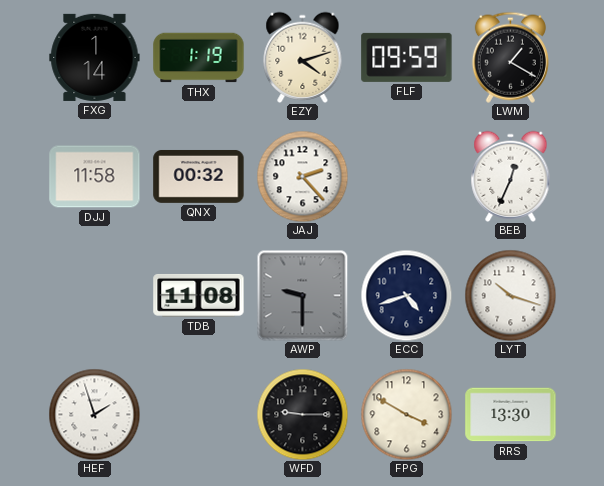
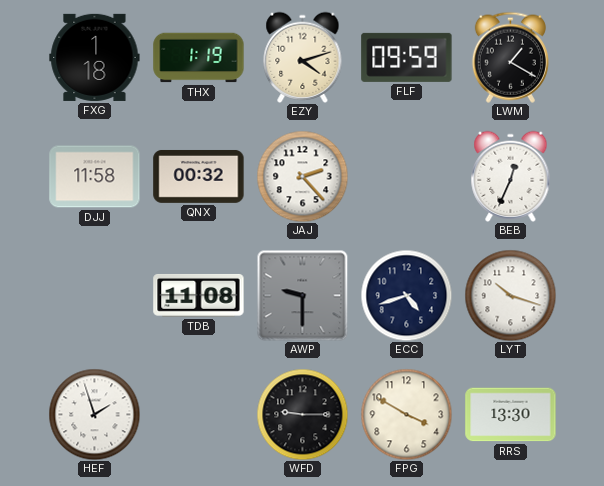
FXG: 1:14 -> 1:18
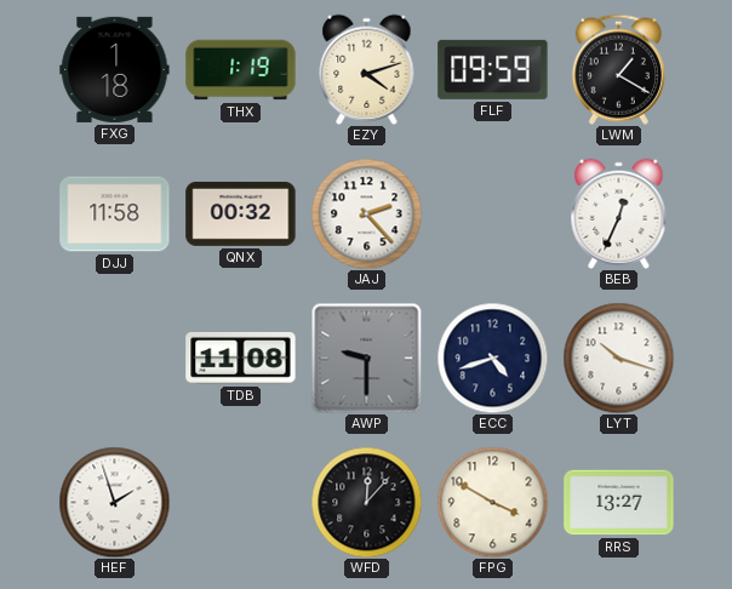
WFD: 9:15 -> 12:07
RRS: 13:30 -> 13:27
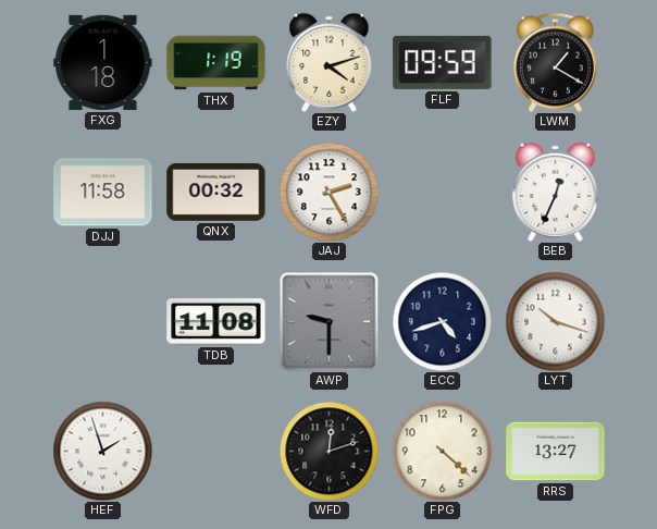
JAJ: 2:23 -> 2:25
WFD: 12:07 -> 12:12
FPG: 3:50 -> 4:22
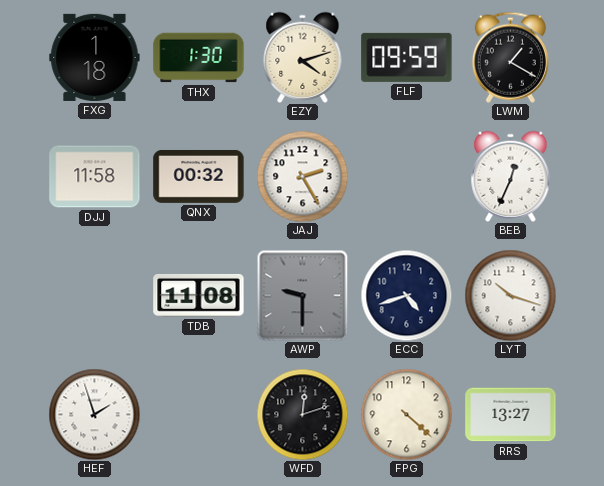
THX: 1:19 -> 1:30
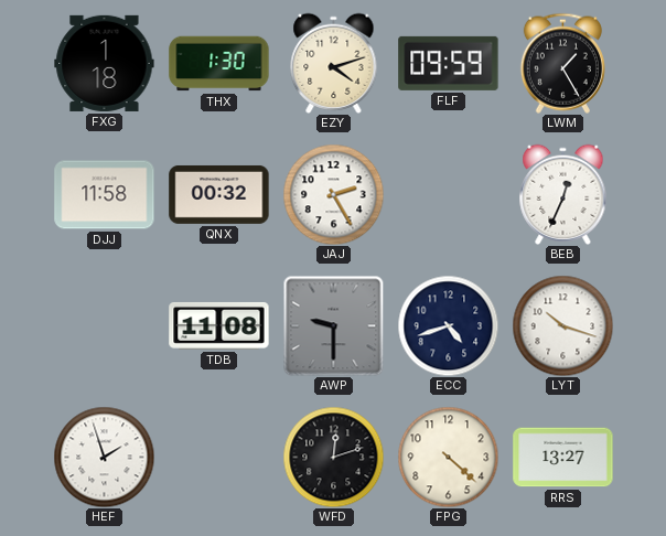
LWM: 1:20 -> 1:25
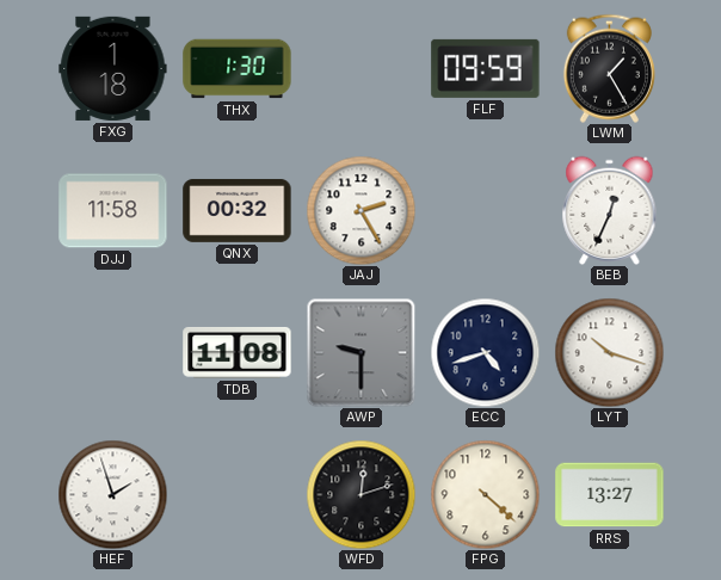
EZY: 4:12 -> none
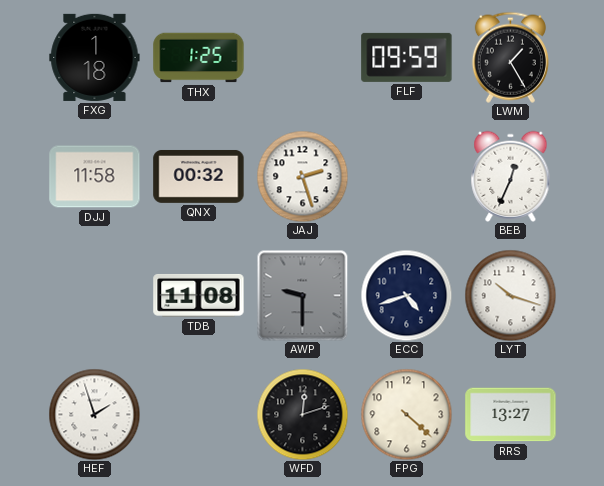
THX: 1:30 -> 1:25
JAJ: 2:25 -> 2:27
